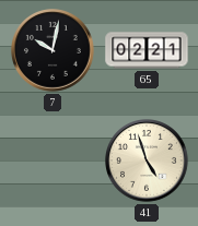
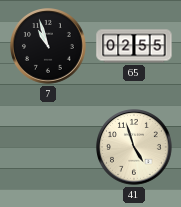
7: 10:02 -> 10:57
65: 02:21 -> 02:55
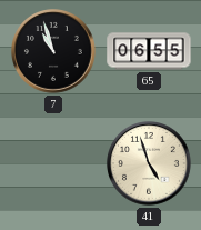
65: 02:55 -> 06:55
